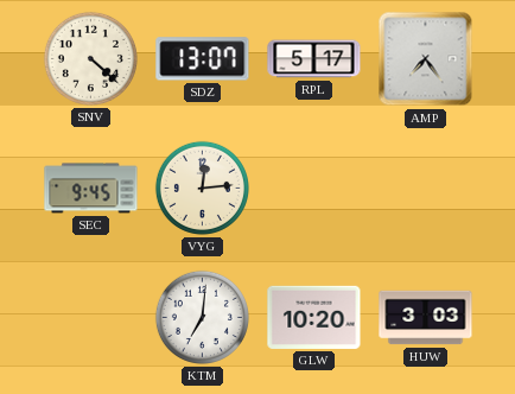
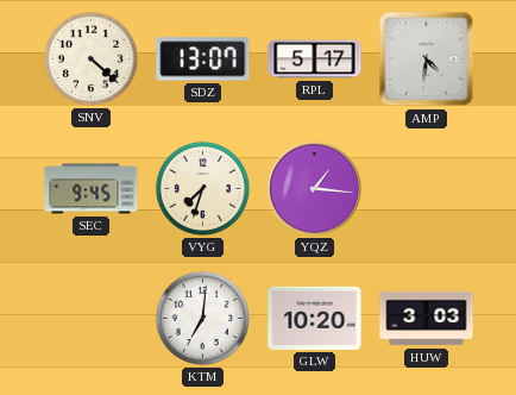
AMP: 7:24 -> 4:31
VYG: 12:14 -> 7:33
YQZ: none -> 1:16
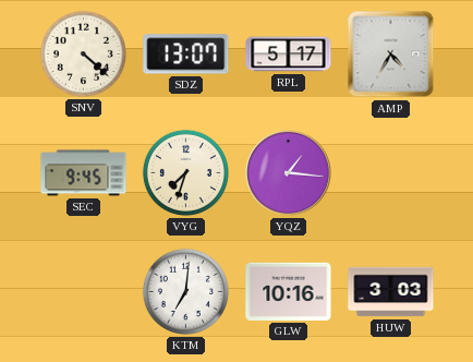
AMP: 4:31 -> 4:35
GLW: 10:20 -> 10:16
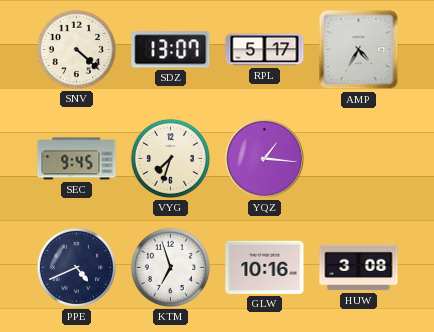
PPE: none -> 4:41
KTM: 7:01 -> 6:57
HUW: 3:03 -> 3:08
